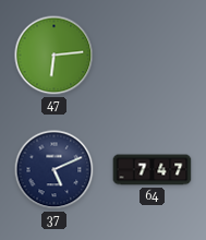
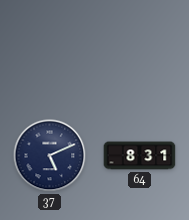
47: 6:14 -> none
64: 7:47 -> 8:31
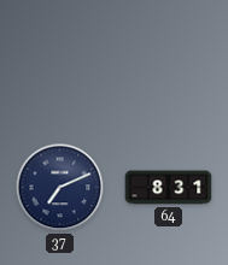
37: 5:11 -> 7:11
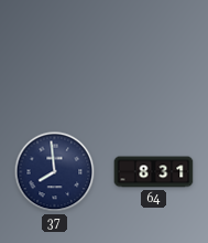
37: 7:11 -> 7:59
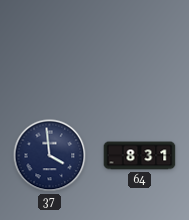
37: 7:59 -> 3:59
